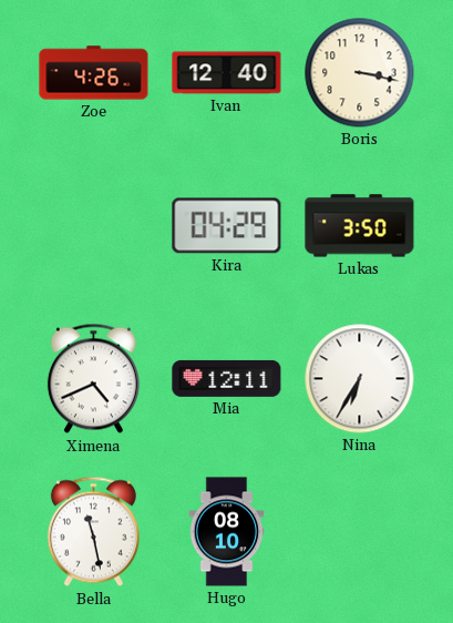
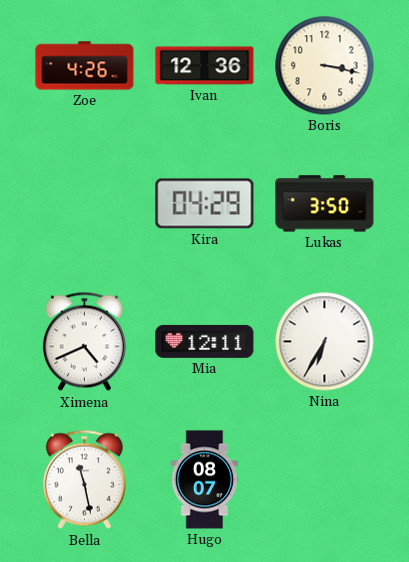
Ivan: 12:40 -> 12:36
Hugo: 08:10 -> 08:07
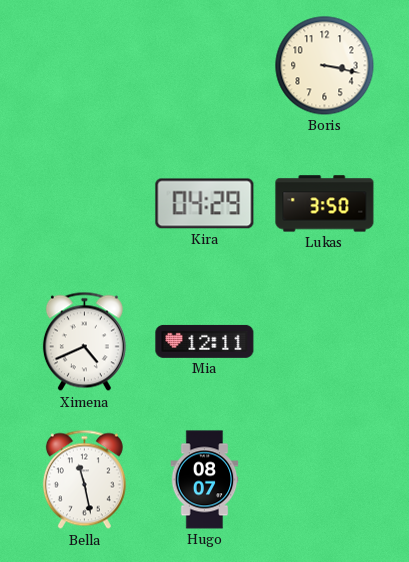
Zoe: 4:26 -> none
Ivan: 12:36 -> none
Nina: 6:35 -> none
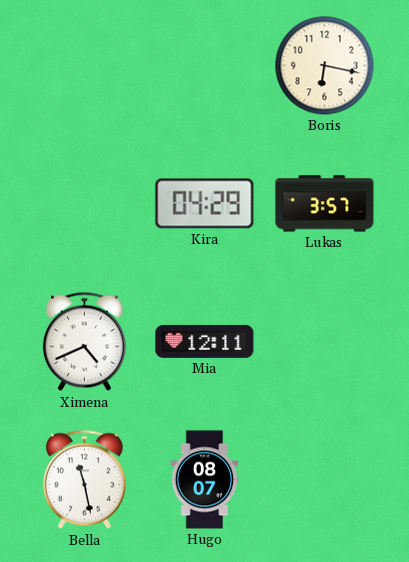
Boris: 3:17 -> 6:17
Lukas: 3:50 -> 3:57
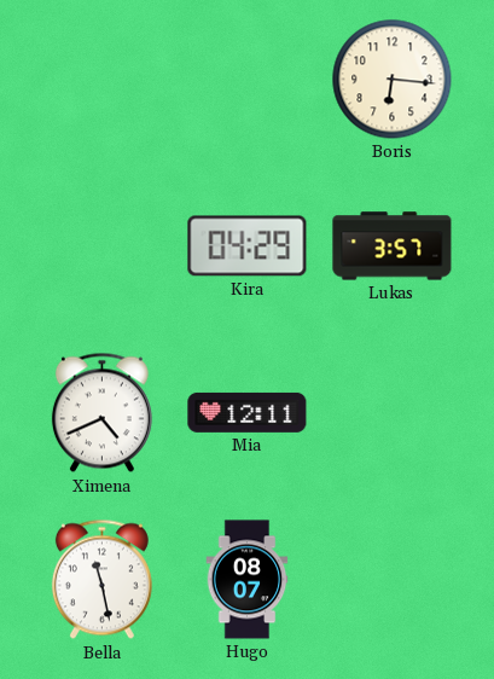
Boris: 6:17 -> 6:16
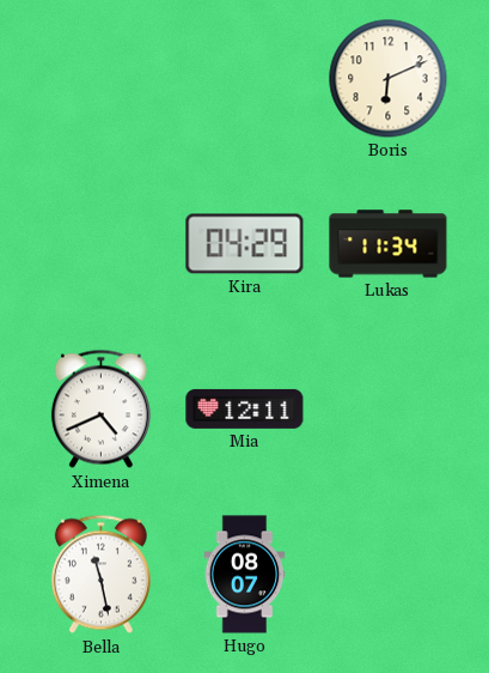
Boris: 6:16 -> 6:11
Lukas: 3:57 -> 11:34
